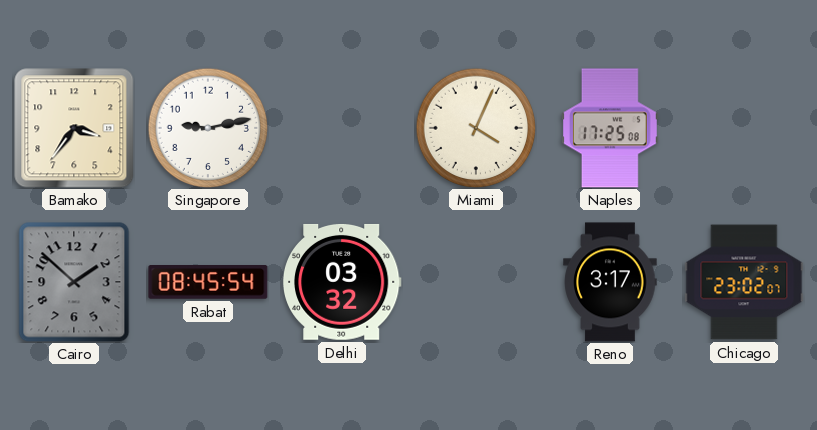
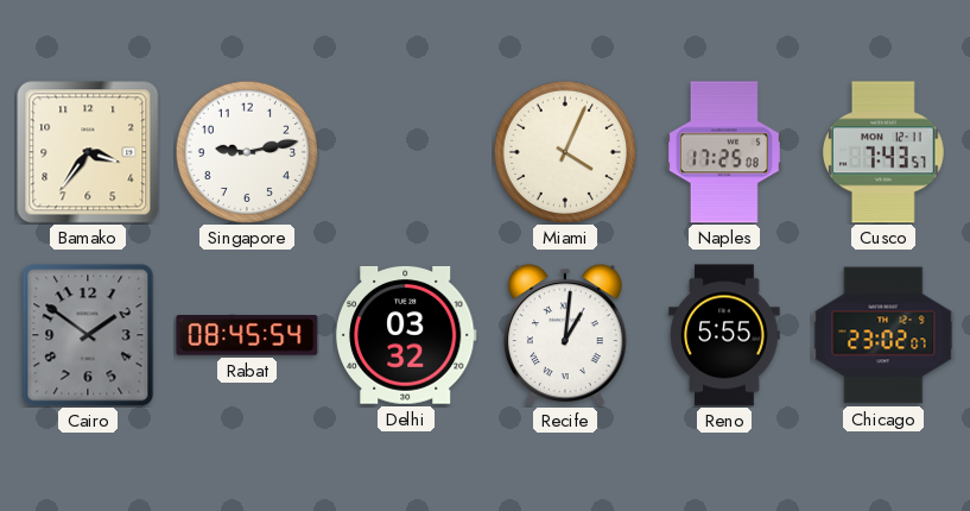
Cusco: none -> 7:43
Cairo: 1:52 -> 1:51
Recife: none -> 1:01
Reno: 3:17 -> 5:55
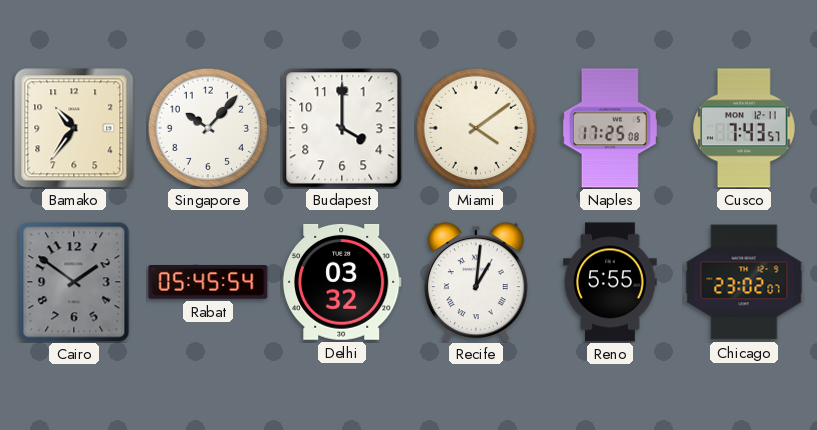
Bamako: 3:36 -> 10:36
Singapore: 9:13 -> 10:07
Budapest: none -> 4:00
Miami: 4:04 -> 4:09
Rabat: 08:45 -> 05:45
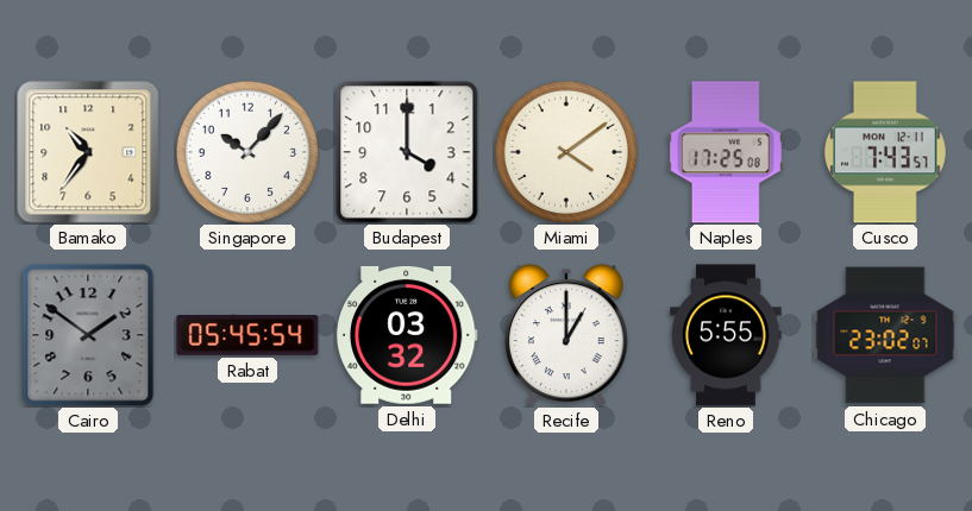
Recife: 1:01 -> 1:00
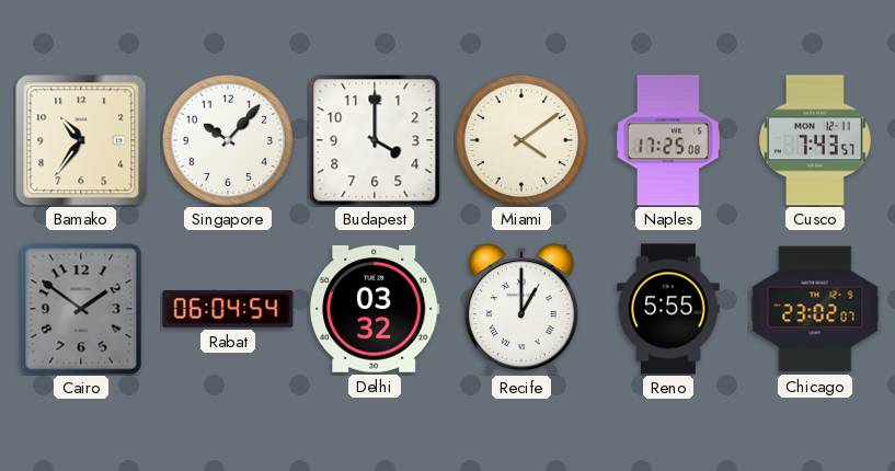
Rabat: 05:45 -> 06:04
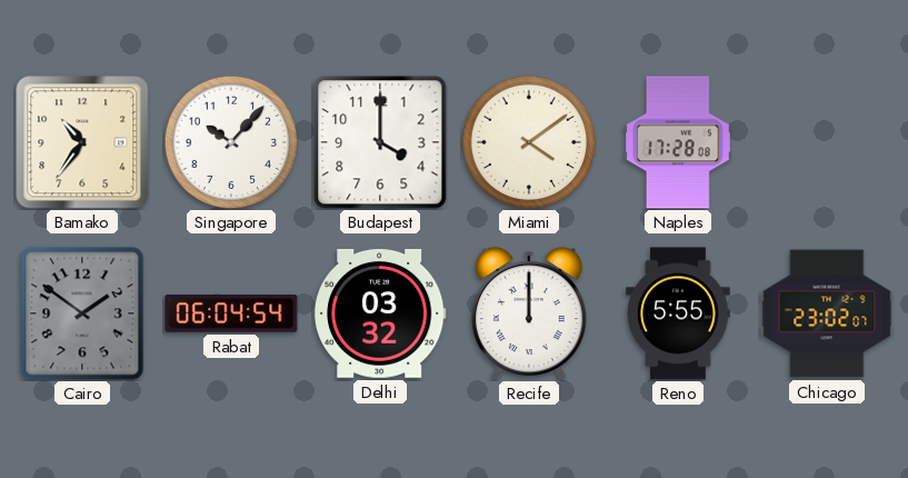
Naples: 17:25 -> 17:28
Cusco: 7:43 -> none
Recife: 1:00 -> 12:00
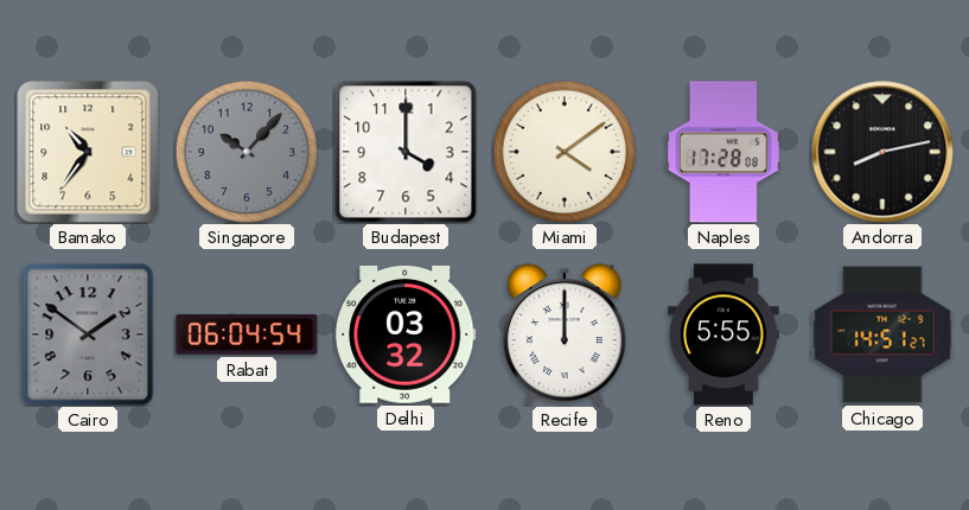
Singapore dial: white -> grey
Andorra: none -> 8:13
Chicago: 23:02 -> 14:51
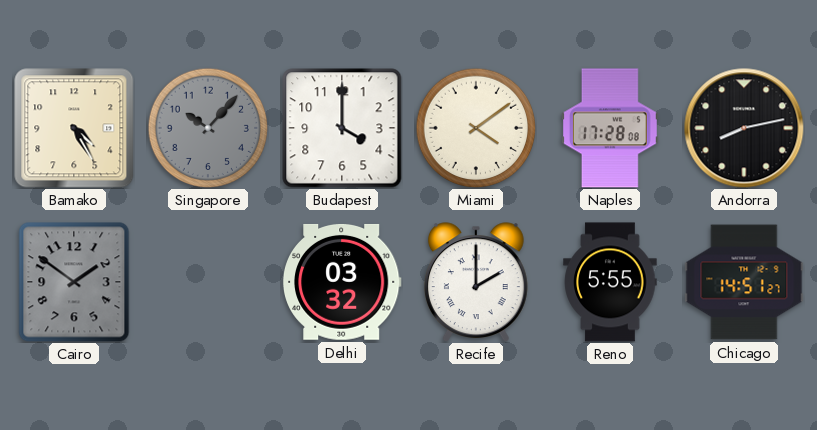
Bamako: 10:36 -> 4:25
Rabat: 06:04 -> none
Recife: 12:00 -> 2:00
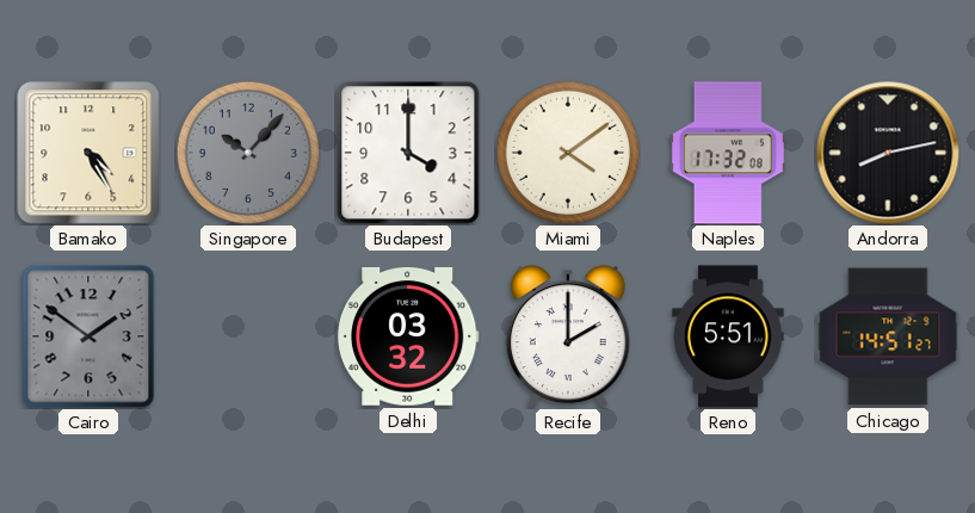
Naples: 17:28 -> 17:32
Reno: 5:55 -> 5:51
